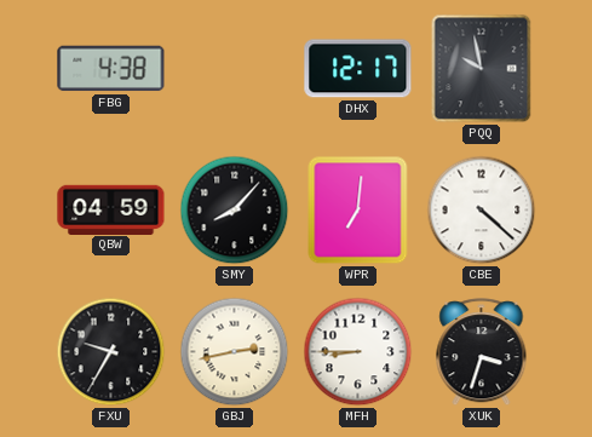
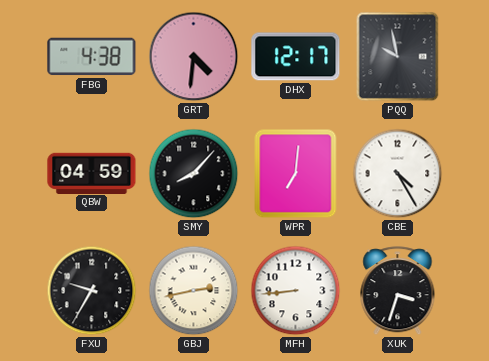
GRT: none -> 4:31
CBE: 4:22 -> 4:25
MFH: 8:45 -> 8:44
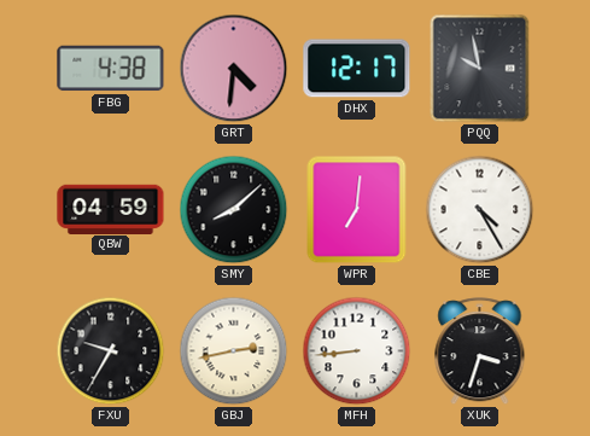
SMY: 8:07 -> 8:08
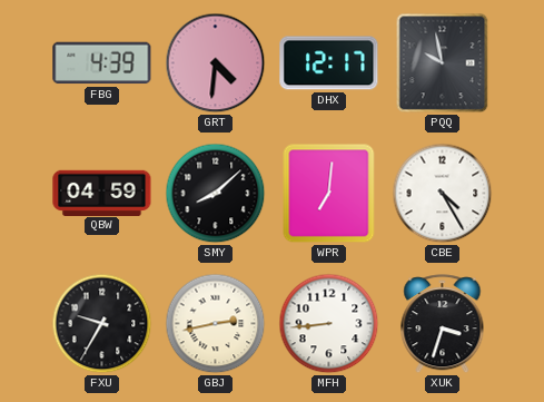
FBG: 4:38 -> 4:39
